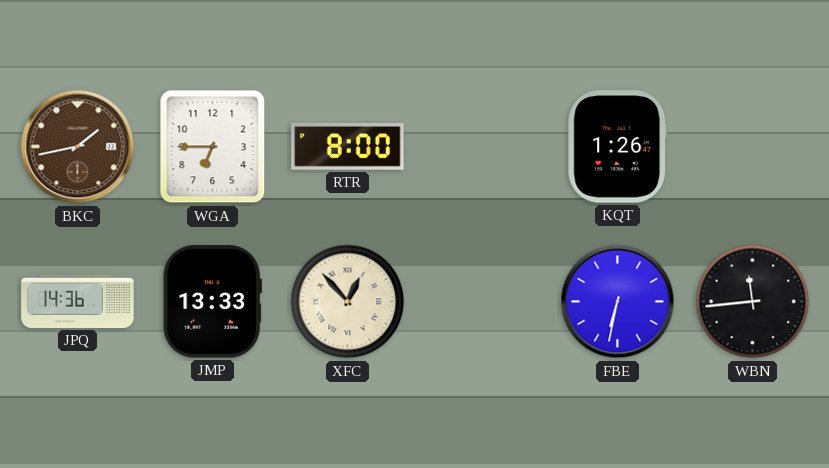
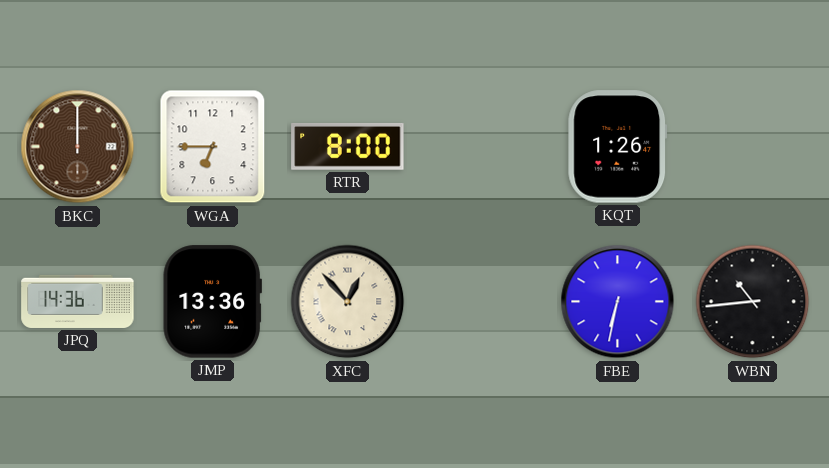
BKC: 1:43 -> 12:00
JMP: 13:33 -> 13:36
WBN: 11:44 -> 10:44
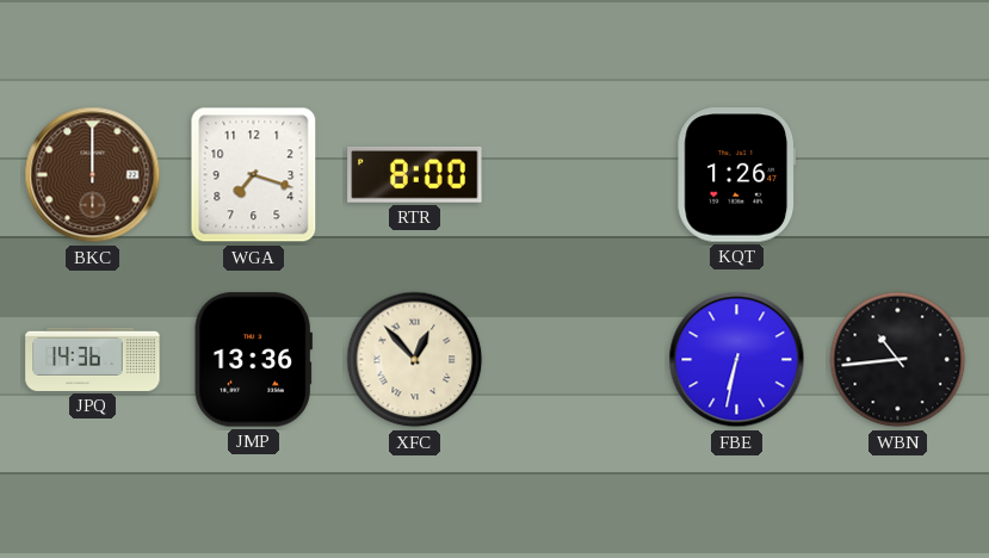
WGA: 6:45 -> 7:18
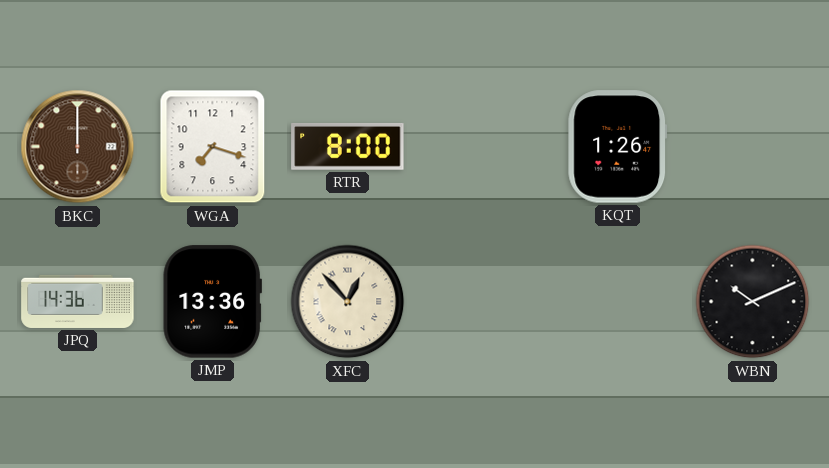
FBE: 6:32 -> none
WBN: 10:44 -> 10:11
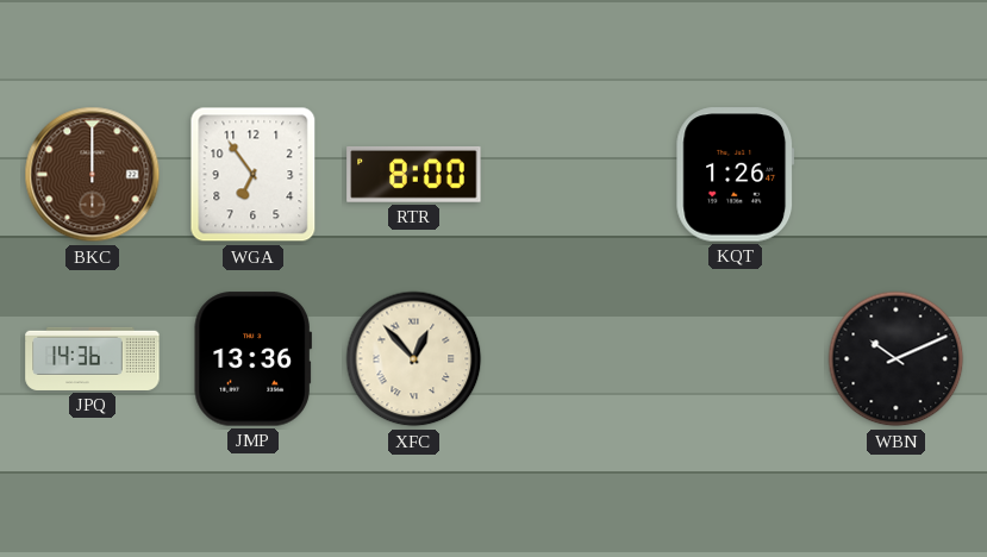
WGA: 7:18 -> 6:54
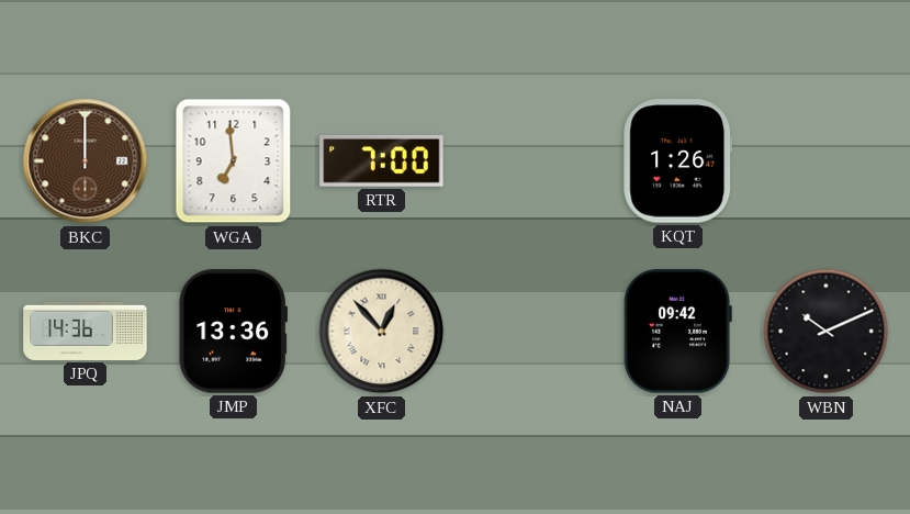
WGA: 6:54 -> 6:59
RTR: 8:00 -> 7:00
NAJ: none -> 09:42
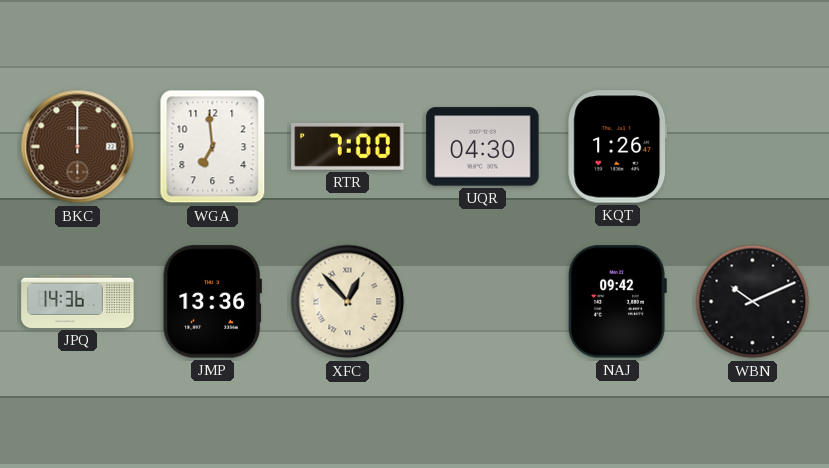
UQR: none -> 04:30
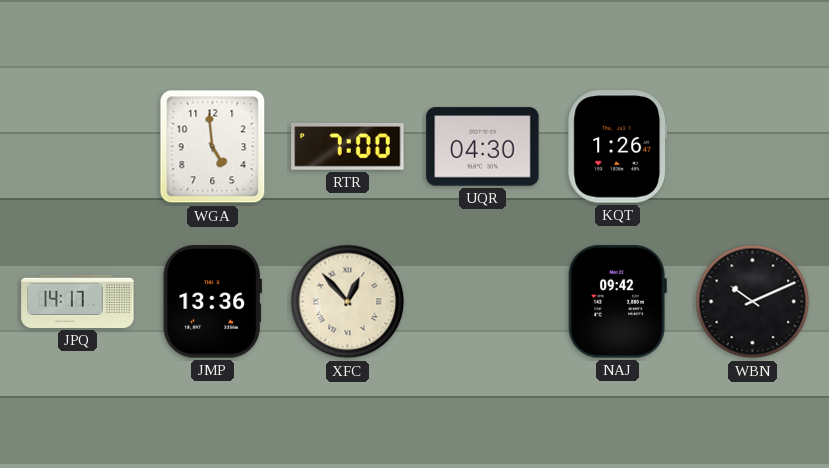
BKC: 12:00 -> none
WGA: 6:59 -> 4:59
JPQ: 14:36 -> 14:17
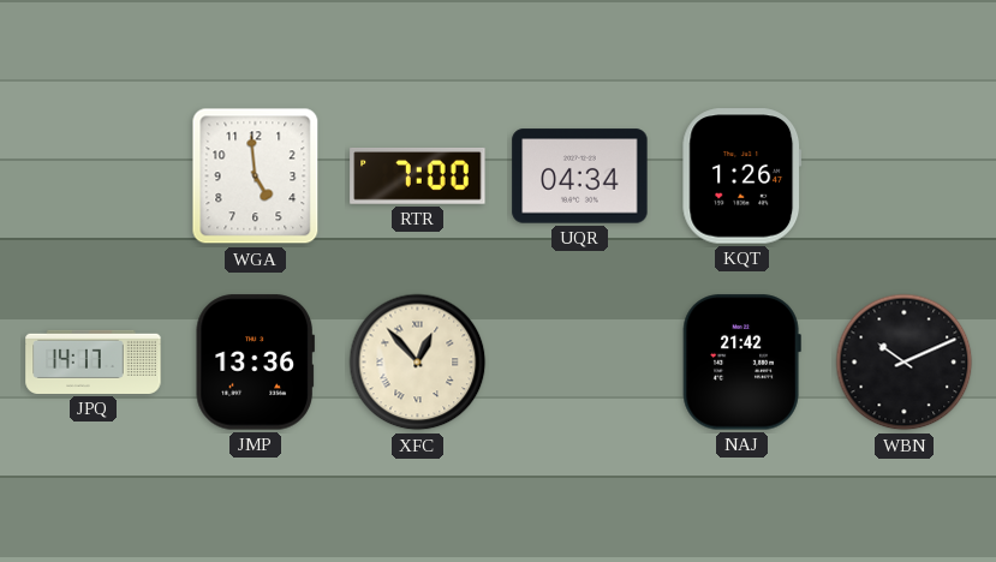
UQR: 04:30 -> 04:34
NAJ: 09:42 -> 21:42
